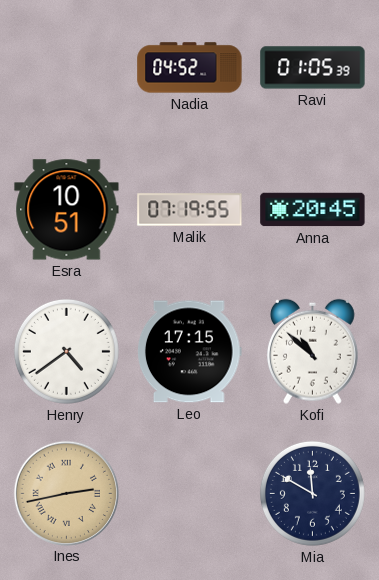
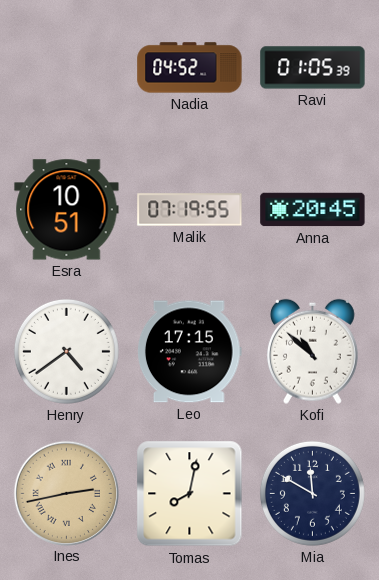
Tomas: none -> 8:02
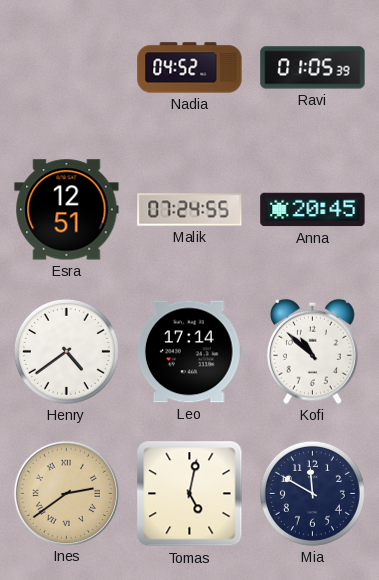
Esra: 10:51 -> 12:51
Malik: 07:19 -> 07:24
Leo: 17:15 -> 17:14
Ines: 2:43 -> 2:39
Tomas: 8:02 -> 5:02
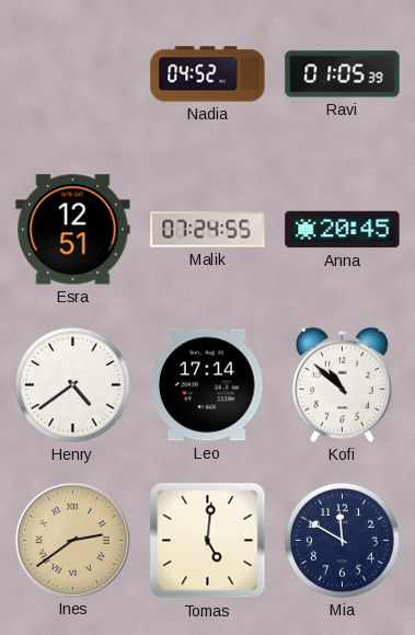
Tomas: 5:02 -> 5:01
